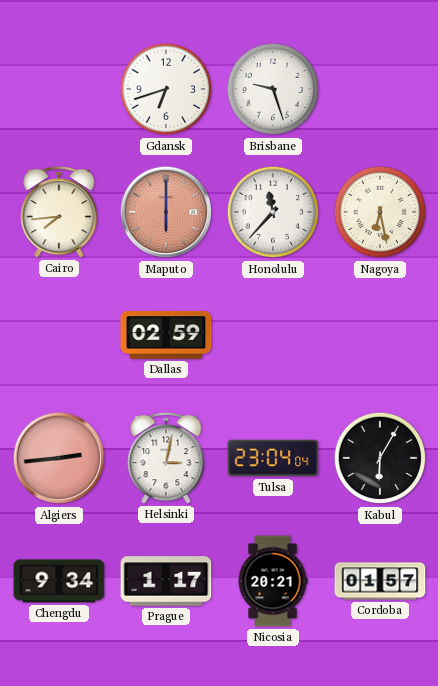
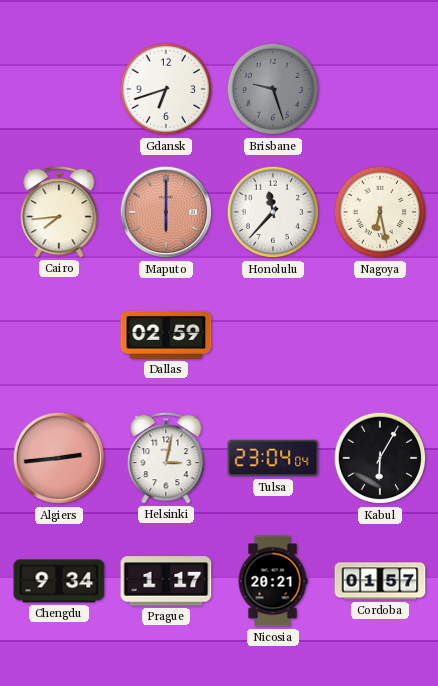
Brisbane dial: white -> grey
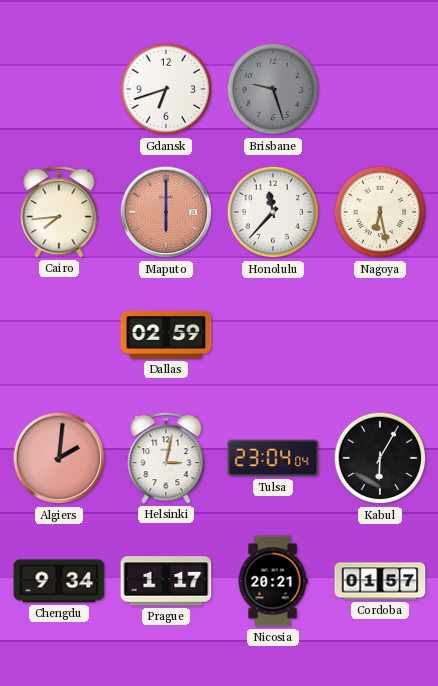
Algiers: 2:44 -> 2:01
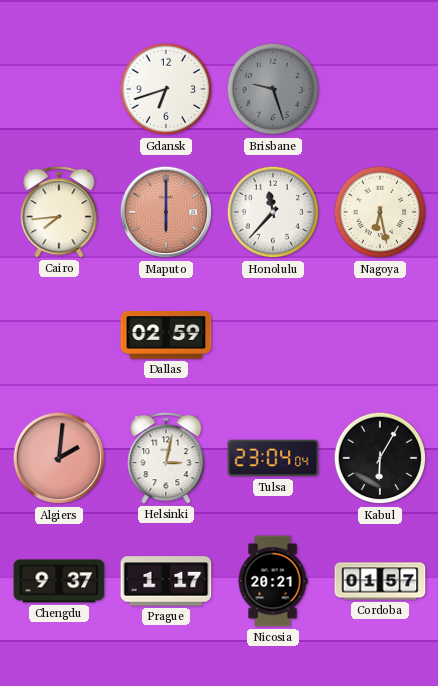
Chengdu: 9:34 -> 9:37
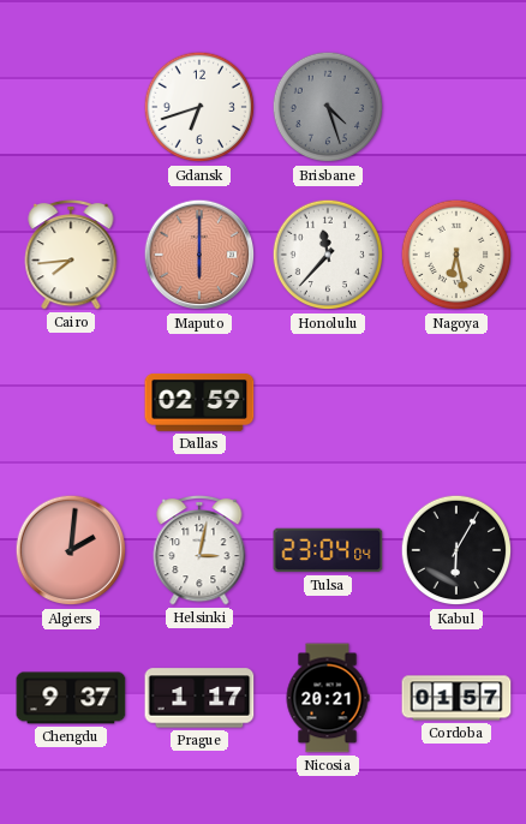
Brisbane: 9:27 -> 4:27
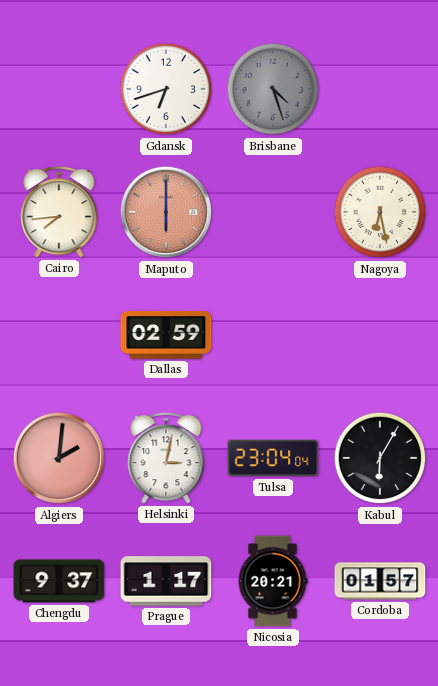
Honolulu: 11:37 -> none
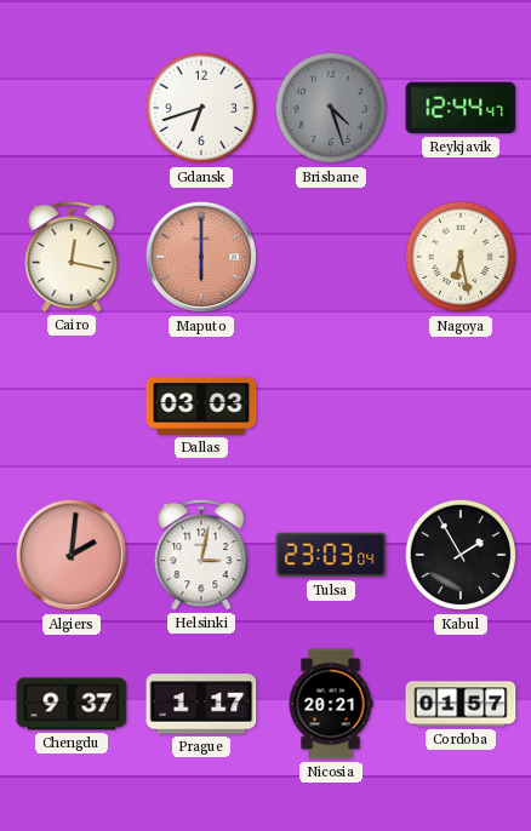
Reykjavik: none -> 12:44
Cairo: 7:44 -> 12:17
Dallas: 02:59 -> 03:03
Tulsa: 23:04 -> 23:03
Kabul: 6:05 -> 1:55
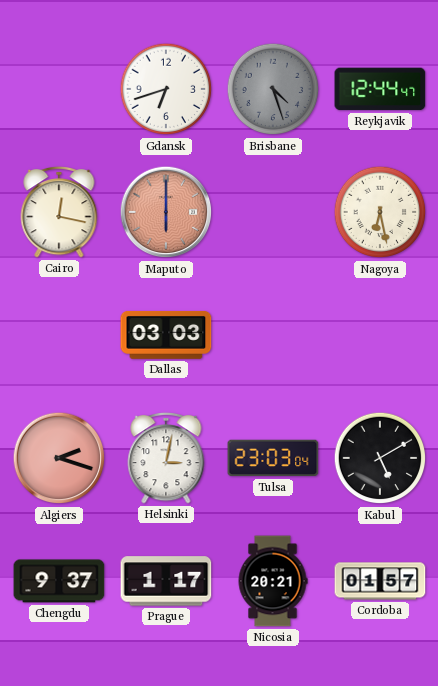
Algiers: 2:01 -> 2:18
Kabul: 1:55 -> 5:10
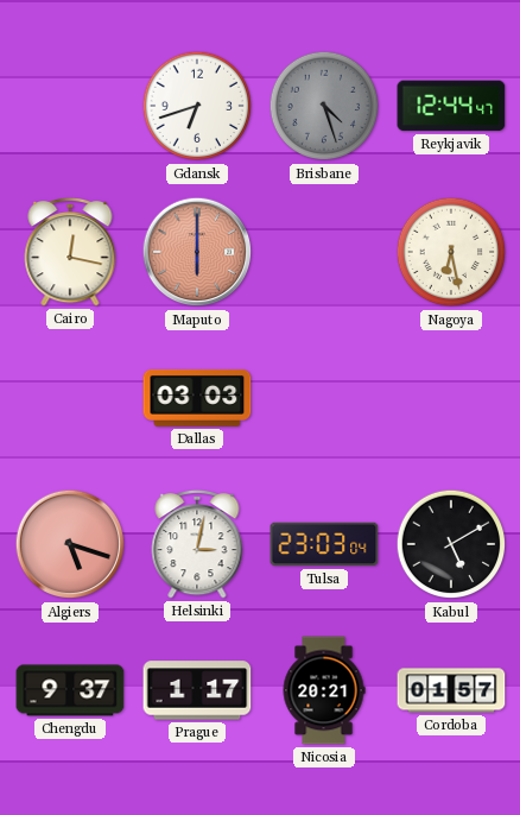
Algiers: 2:18 -> 5:18
